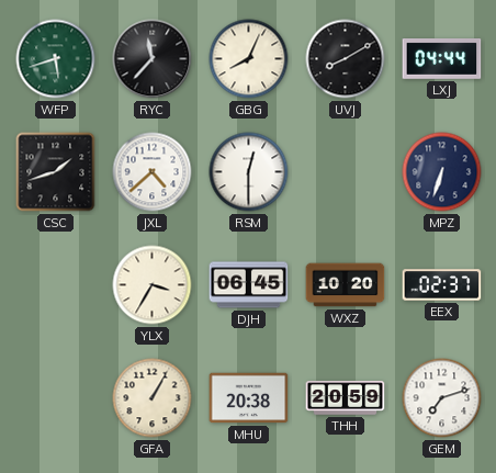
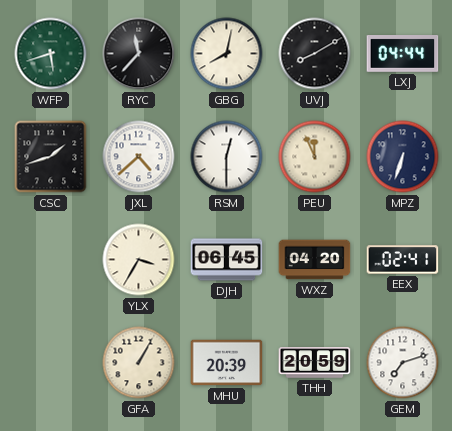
GBG: 8:04 -> 8:02
PEU: none -> 11:56
WXZ: 10:20 -> 04:20
EEX: 02:37 -> 02:41
MHU: 20:38 -> 20:39
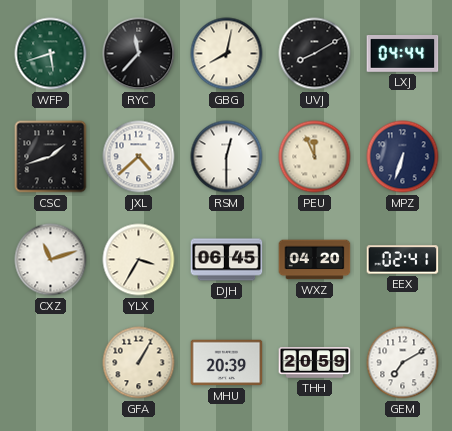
CXZ: none -> 11:12
GEM: 7:12 -> 7:10
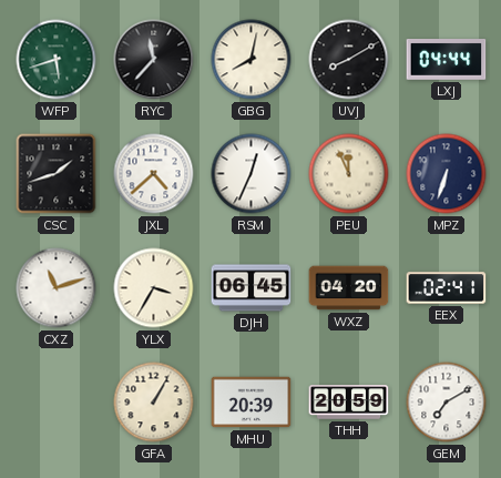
RSM: 12:30 -> 12:34
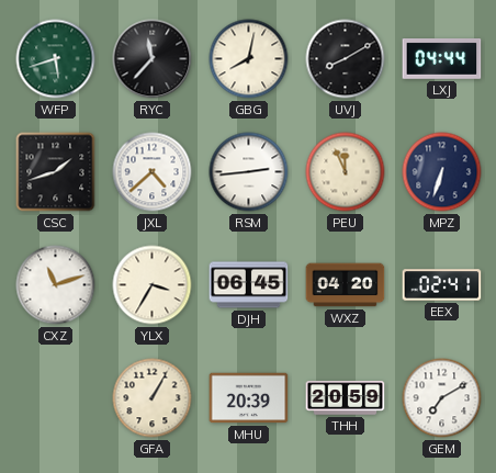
RSM: 12:34 -> 2:44
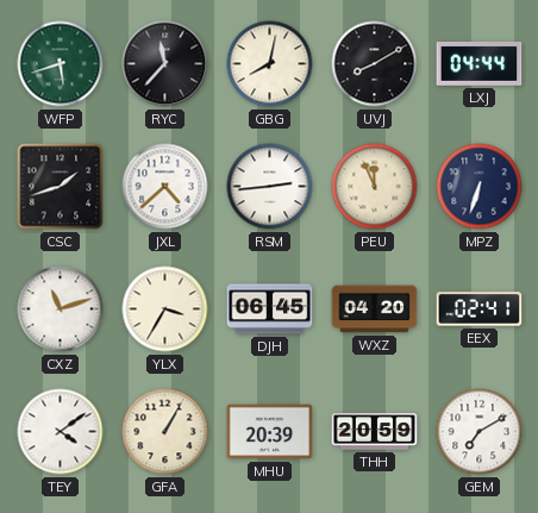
TEY: none -> 4:09
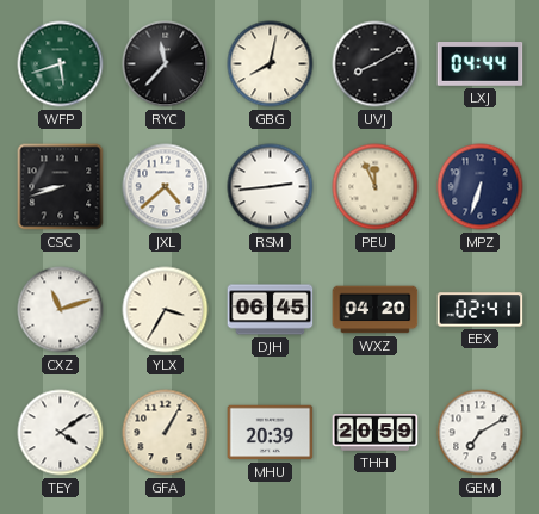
CSC: 1:42 -> 8:42
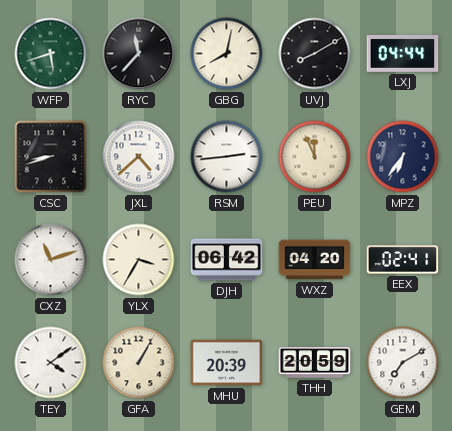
MPZ: 6:33 -> 6:36
DJH: 06:45 -> 06:42
